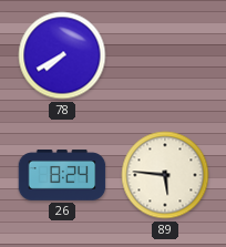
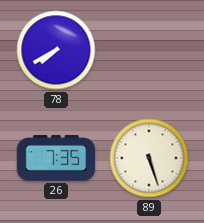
26: 8:24 -> 7:35
89: 5:46 -> 5:27
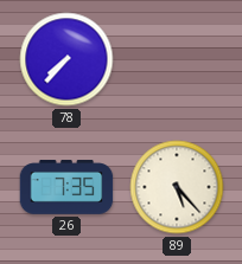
78: 7:40 -> 7:37
89: 5:27 -> 5:23
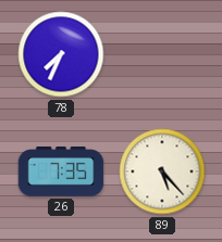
78: 7:37 -> 7:34
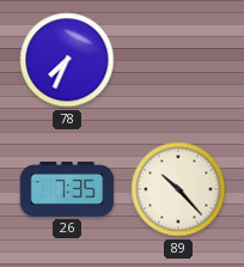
89: 5:23 -> 10:23
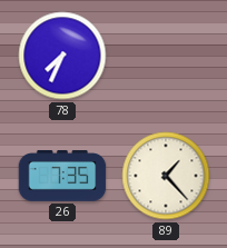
89: 10:23 -> 1:23
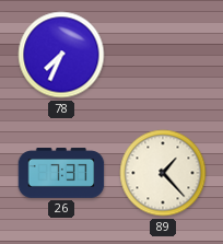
26: 7:35 -> 7:37
